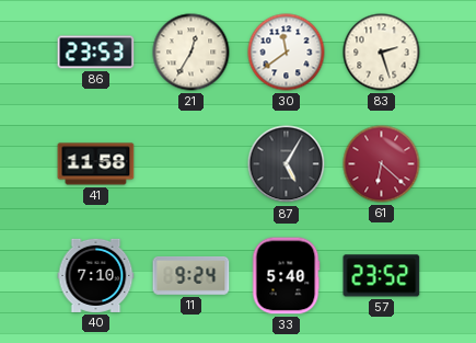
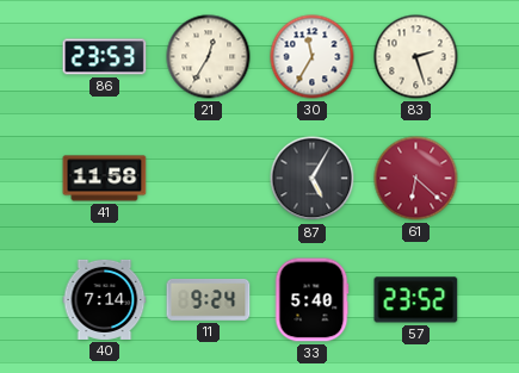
30: 11:39 -> 11:35
40: 7:10 -> 7:14
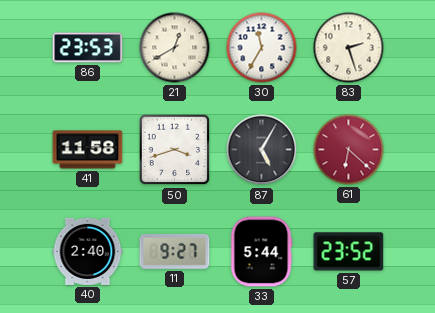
21: 12:35 -> 12:40
50: none -> 3:42
40: 7:14 -> 2:40
11: 9:24 -> 9:27
33: 5:40 -> 5:44
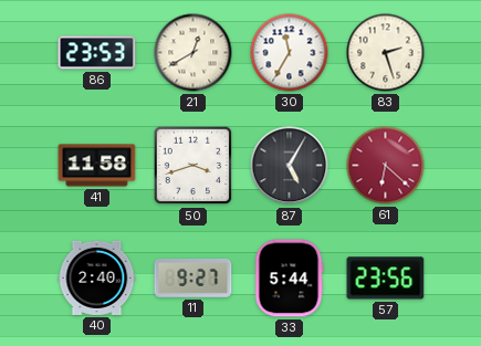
57: 23:52 -> 23:56
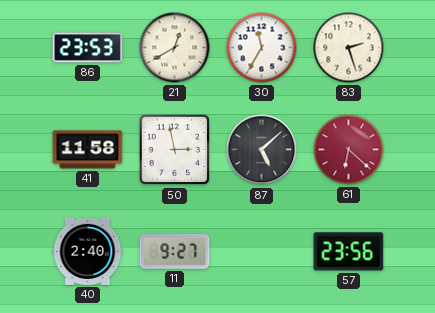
50: 3:42 -> 2:58
87: 5:05 -> 5:08
33: 5:44 -> none
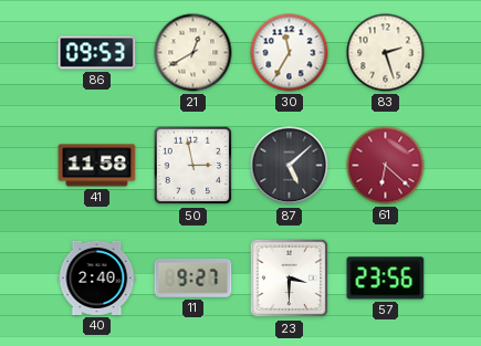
86: 23:53 -> 09:53
23: none -> 3:30
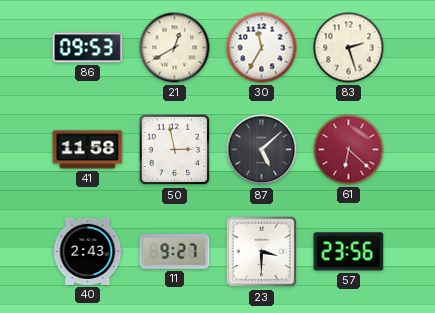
40: 2:40 -> 2:43
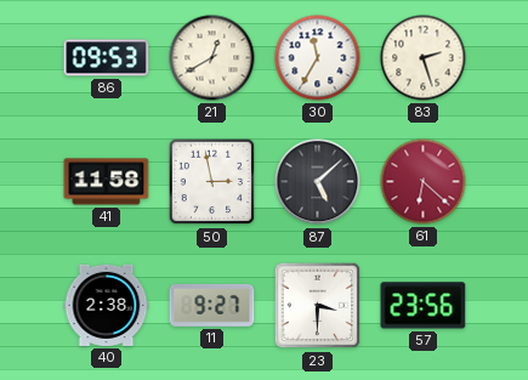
40: 2:43 -> 2:38
